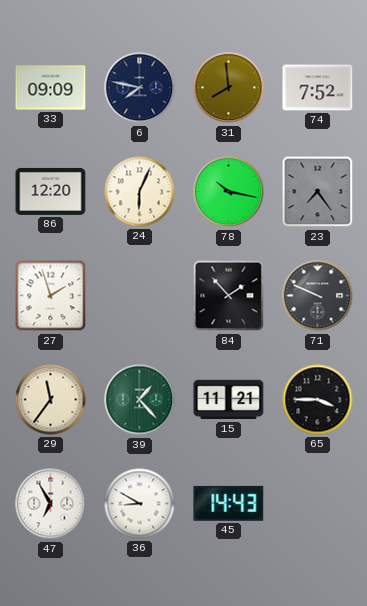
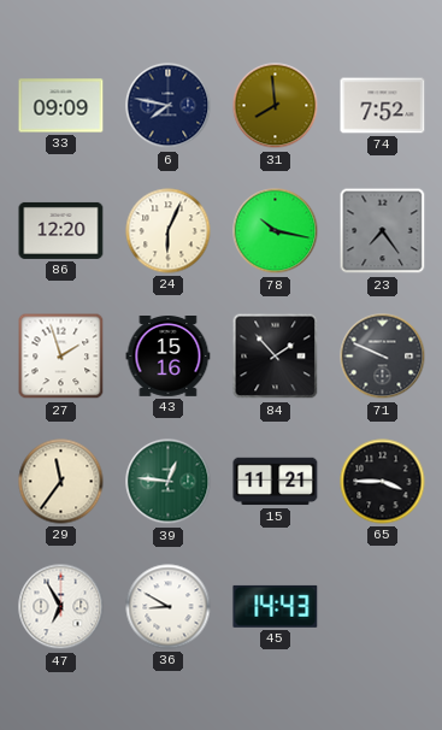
43: none -> 15:16
39: 1:23 -> 12:46
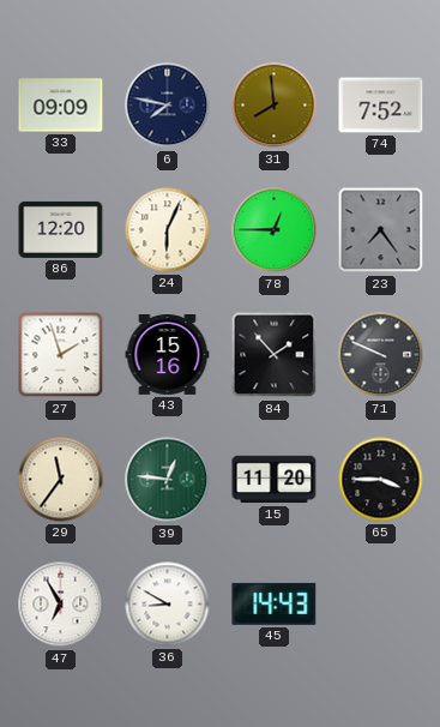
78: 10:17 -> 12:45
15: 11:21 -> 11:20
